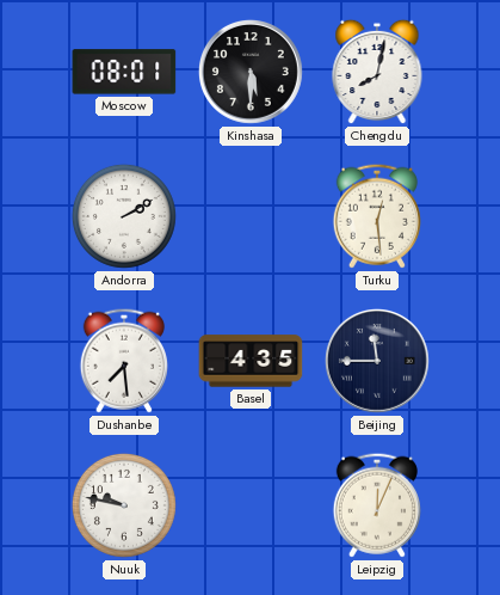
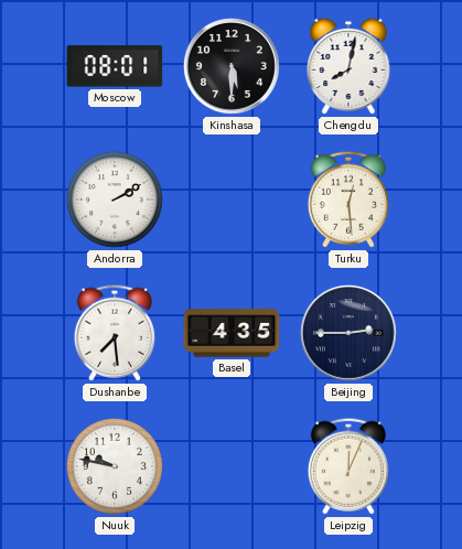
Beijing: 11:45 -> 2:45
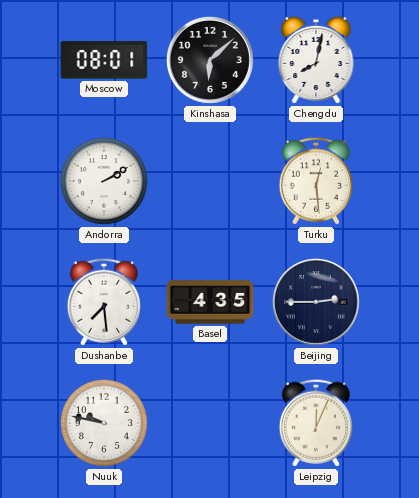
Kinshasa: 5:30 -> 6:08
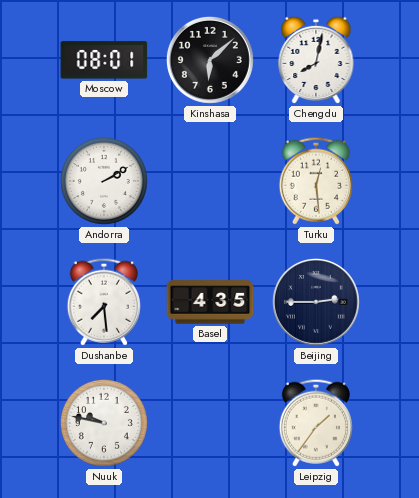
Leipzig: 12:04 -> 1:36
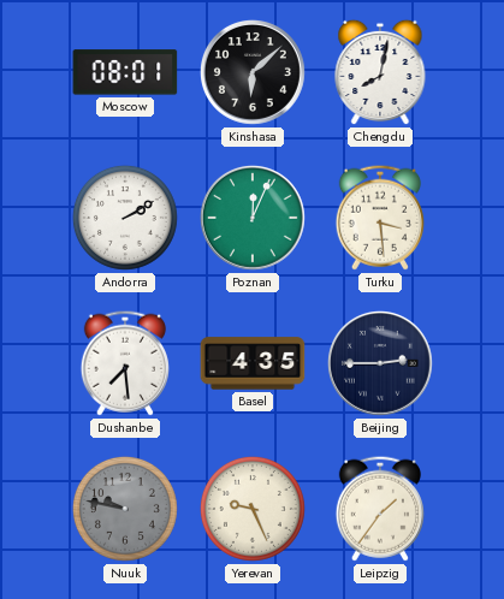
Poznan: none -> 12:04
Turku: 12:29 -> 3:29
Nuuk dial: white -> grey
Yerevan: none -> 9:26
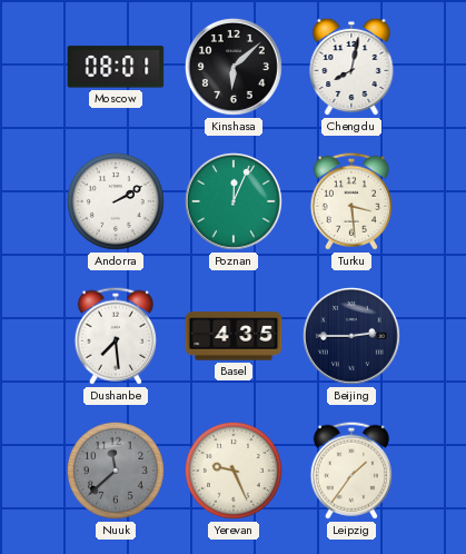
Nuuk: 9:47 -> 11:38
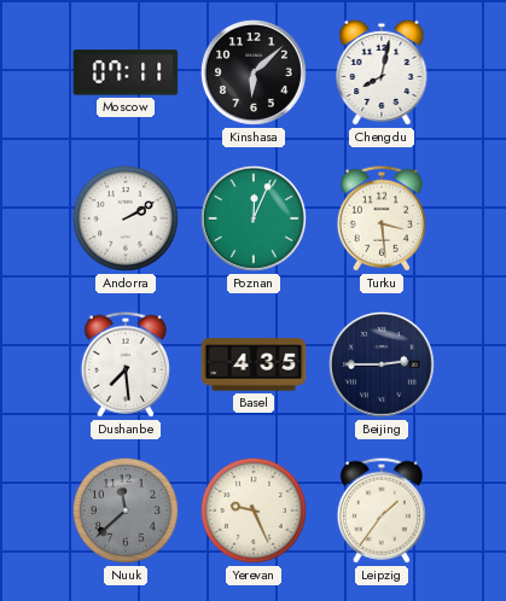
Moscow: 08:01 -> 07:11
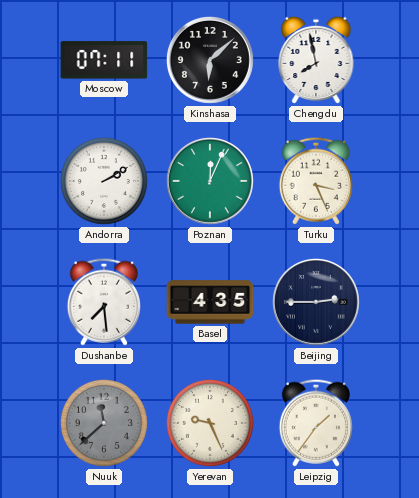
Chengdu: 8:02 -> 7:58
Turku: 3:29 -> 3:26
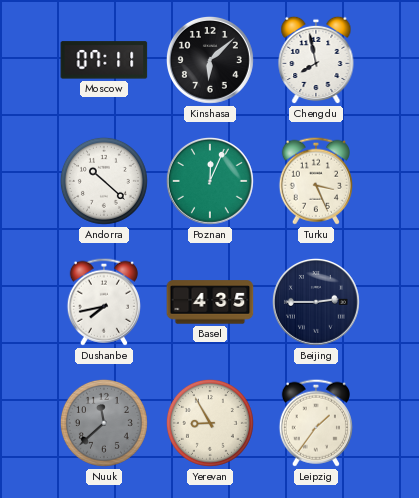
Andorra: 2:10 -> 10:22
Dushanbe: 7:29 -> 7:43
Yerevan: 9:26 -> 8:55
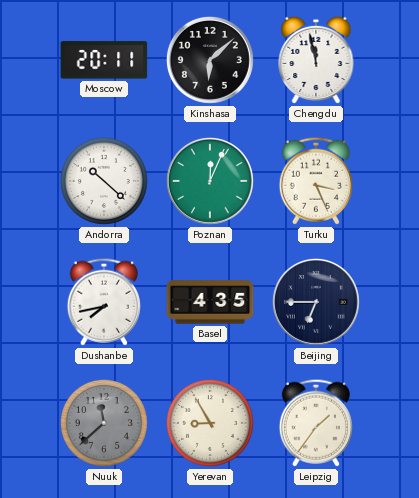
Moscow: 07:11 -> 20:11
Chengdu: 7:58 -> 11:58
Beijing: 2:45 -> 6:45
